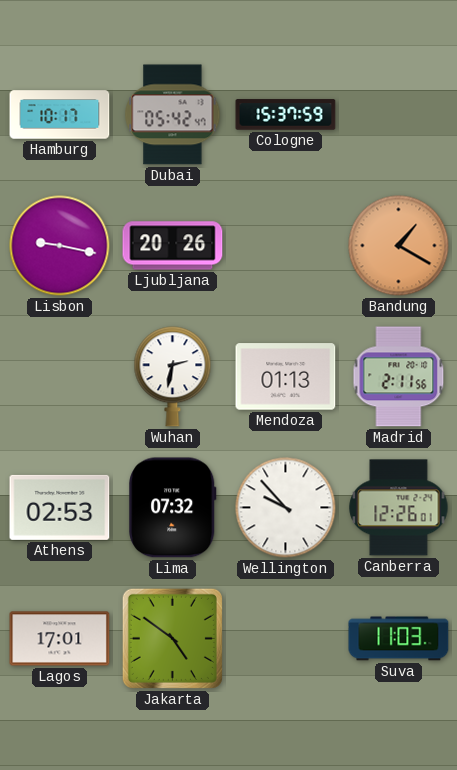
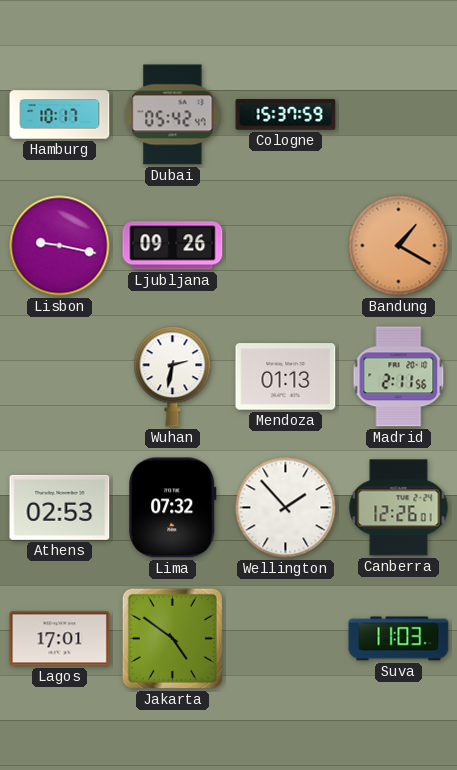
Ljubljana: 20:26 -> 09:26
Wellington: 9:53 -> 1:53
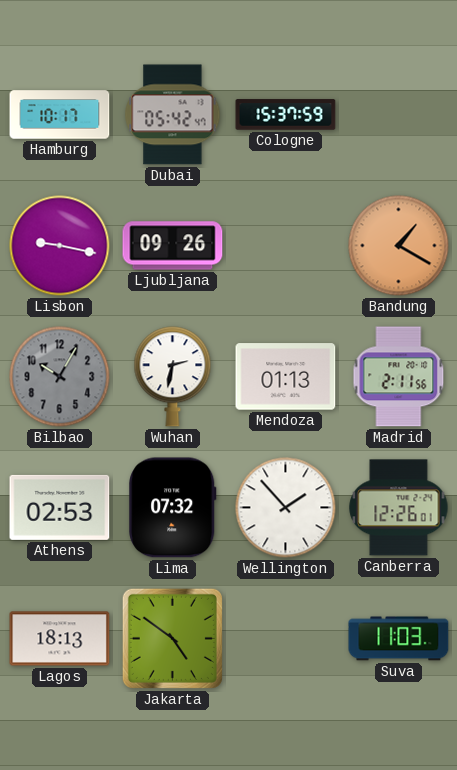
Bilbao: none -> 10:05
Lagos: 17:01 -> 18:13
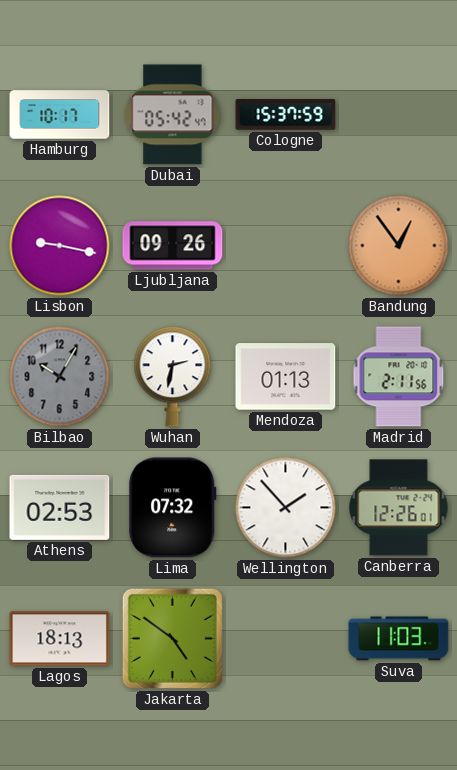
Bandung: 1:20 -> 12:54
